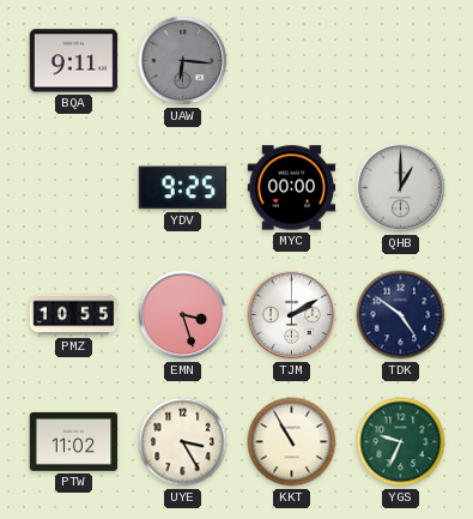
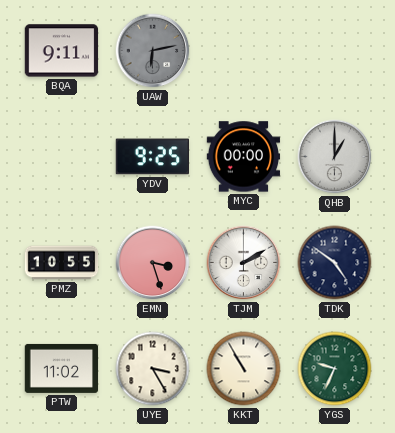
UAW: 6:16 -> 6:13
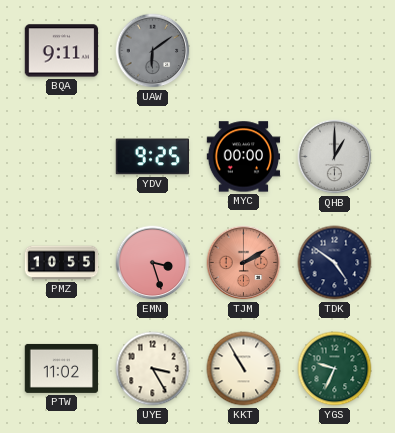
UAW: 6:13 -> 6:09
TJM dial: white -> salmon
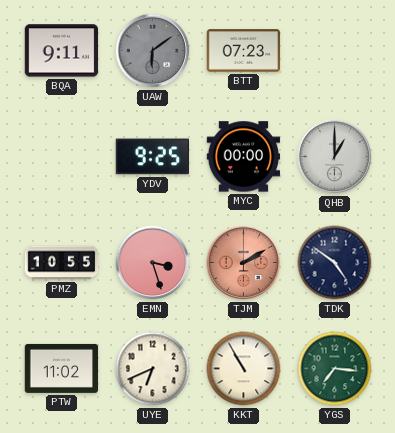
BTT: none -> 07:23
UYE: 3:25 -> 6:41
YGS: 9:34 -> 7:16
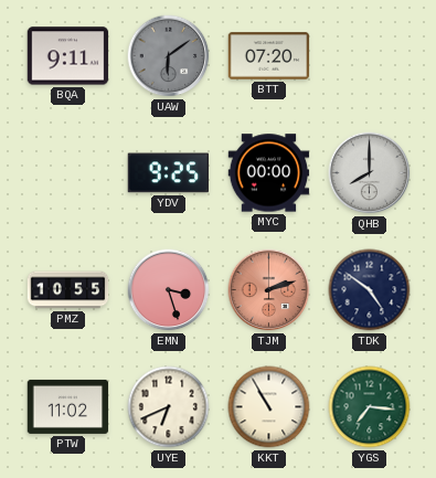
BTT: 07:23 -> 07:20
QHB: 1:00 -> 8:00
TJM: 2:10 -> 2:12
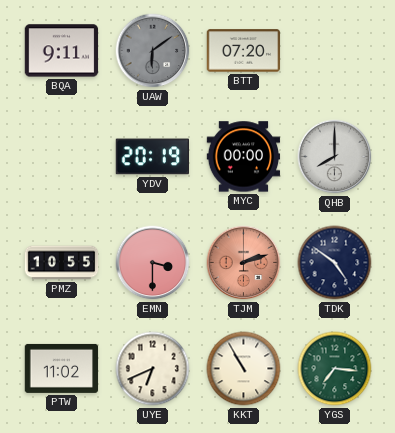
YDV: 9:25 -> 20:19
EMN: 3:27 -> 3:30
